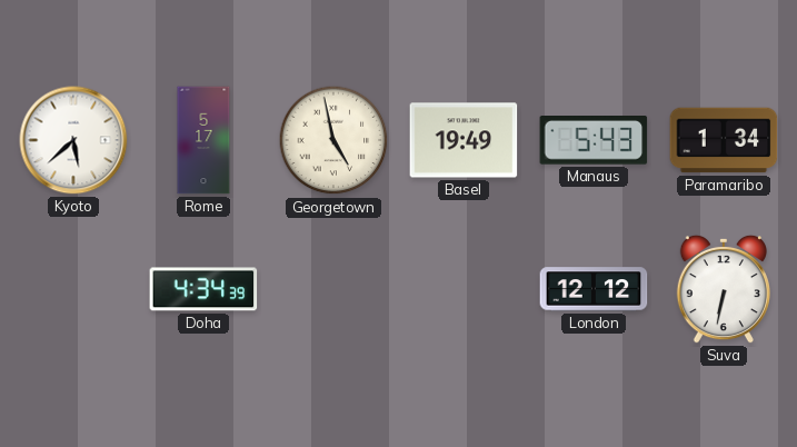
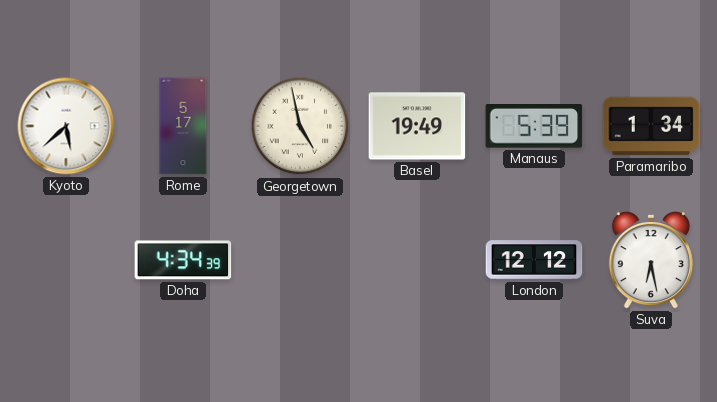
Manaus: 5:43 -> 5:39
Suva: 6:32 -> 6:28
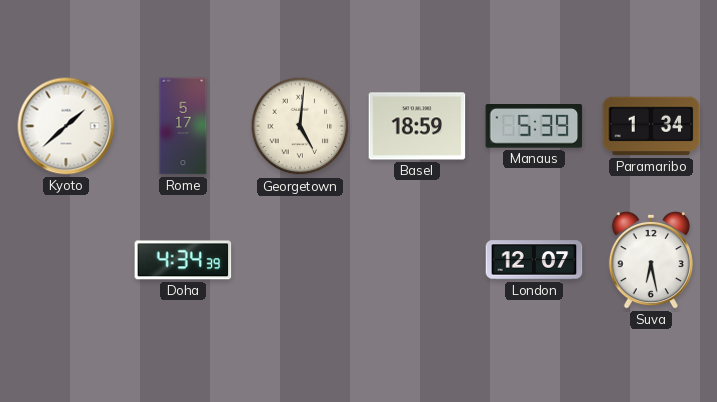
Kyoto: 5:38 -> 1:38
Georgetown: 4:58 -> 5:01
Basel: 19:49 -> 18:59
London: 12:12 -> 12:07
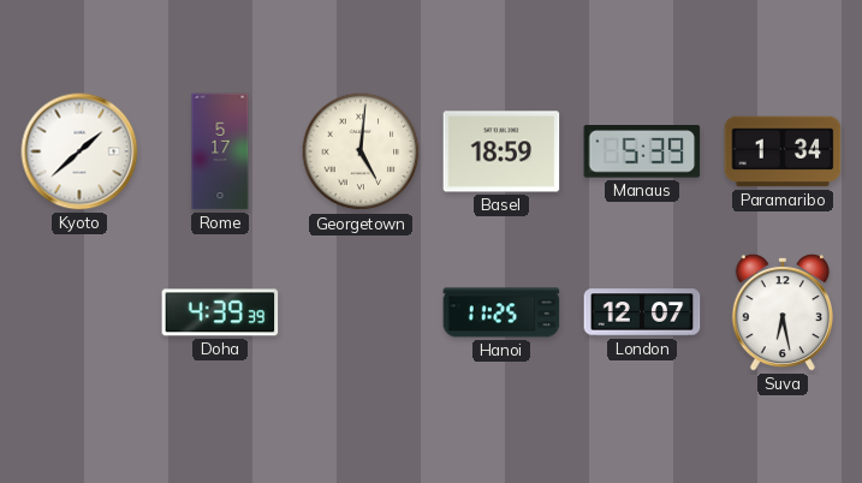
Doha: 4:34 -> 4:39
Hanoi: none -> 11:25
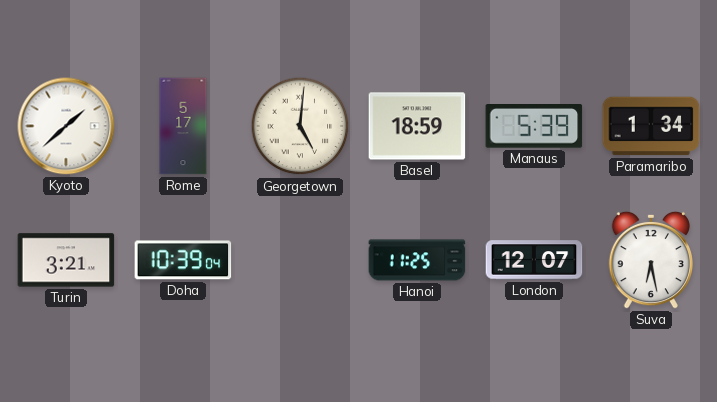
Turin: none -> 3:21
Doha: 4:39 -> 10:39
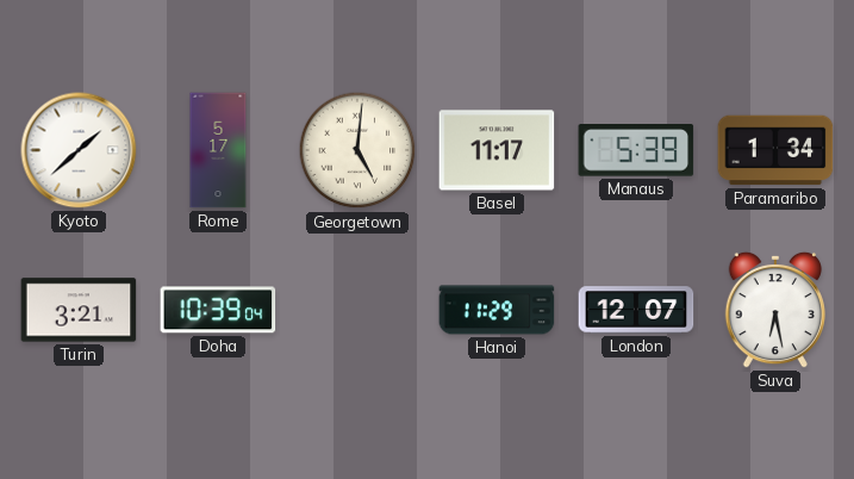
Basel: 18:59 -> 11:17
Hanoi: 11:25 -> 11:29
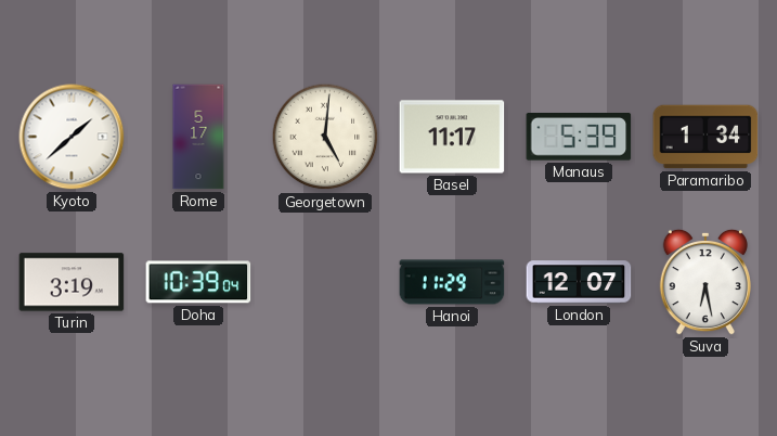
Turin: 3:21 -> 3:19
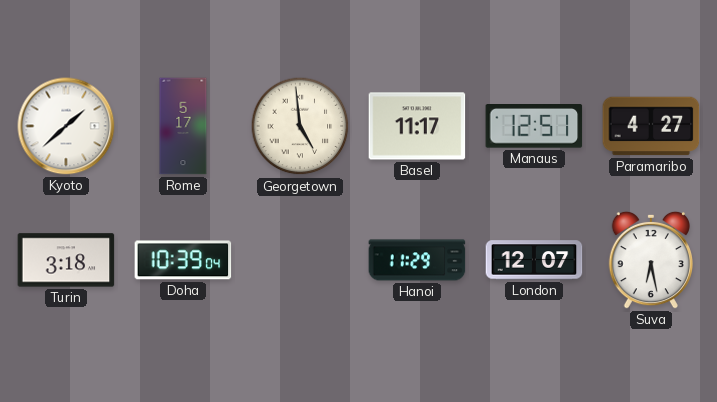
Georgetown: 5:01 -> 4:59
Manaus: 5:39 -> 12:51
Paramaribo: 1:34 -> 4:27
Turin: 3:19 -> 3:18
